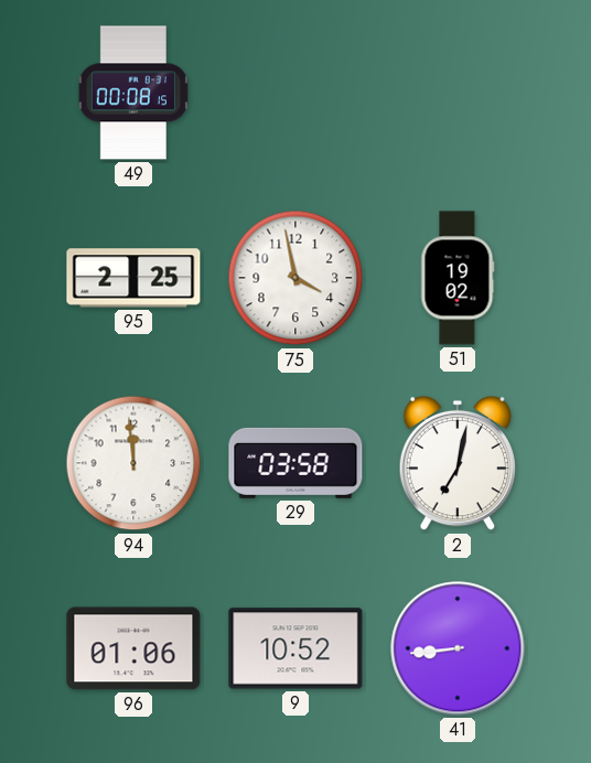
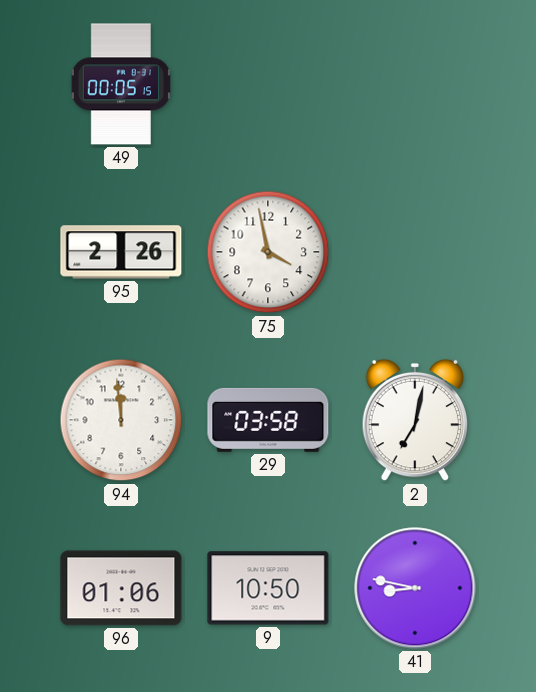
49: 00:08 -> 00:05
95: 2:25 -> 2:26
51: 19:02 -> none
9: 10:52 -> 10:50
41: 8:44 -> 8:47
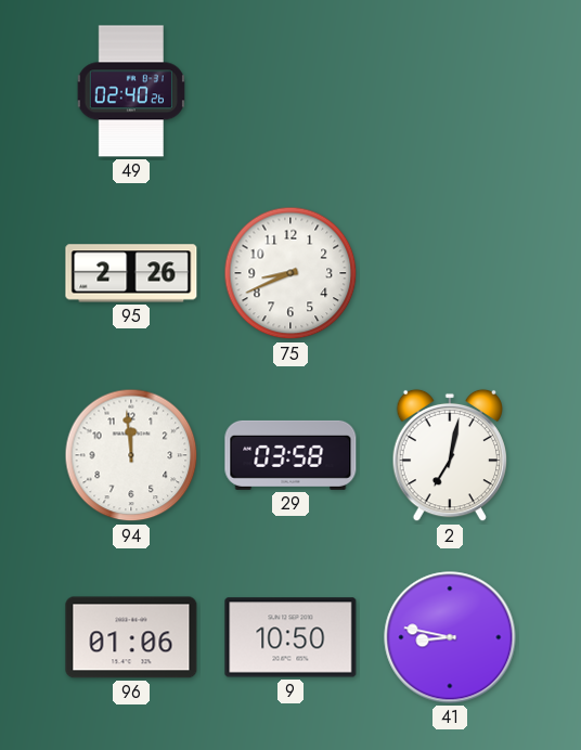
49: 00:05 -> 02:40
75: 3:58 -> 8:41
